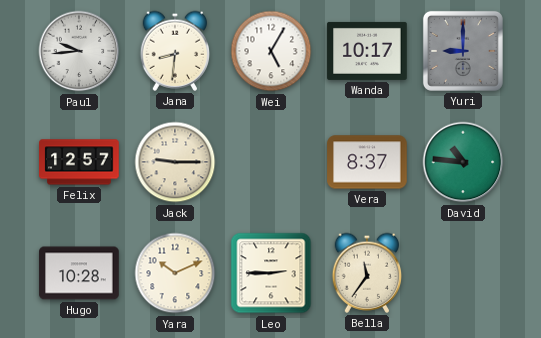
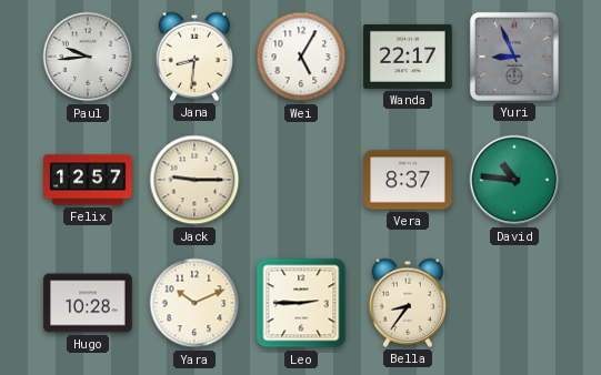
Wanda: 10:17 -> 22:17
Yuri: 9:00 -> 8:56
Bella: 11:36 -> 8:36
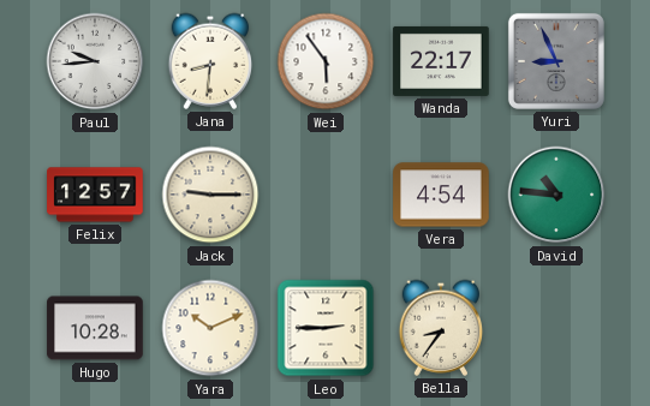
Wei: 5:05 -> 5:54
Vera: 8:37 -> 4:54
